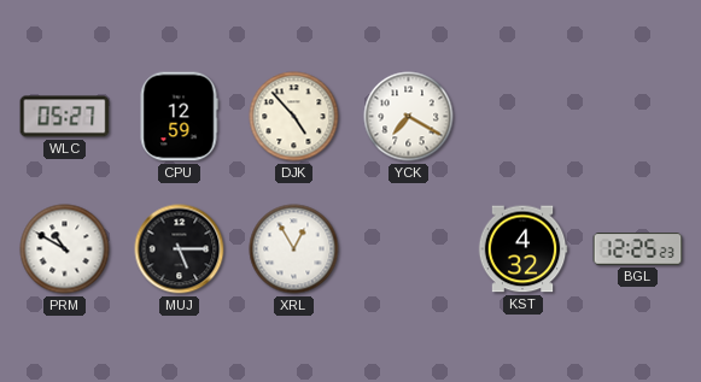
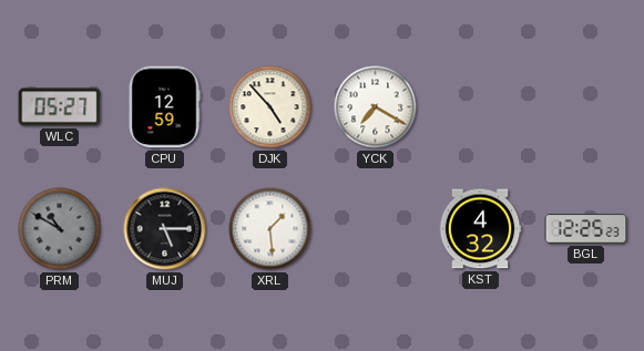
PRM dial: white -> grey
XRL: 12:55 -> 1:29
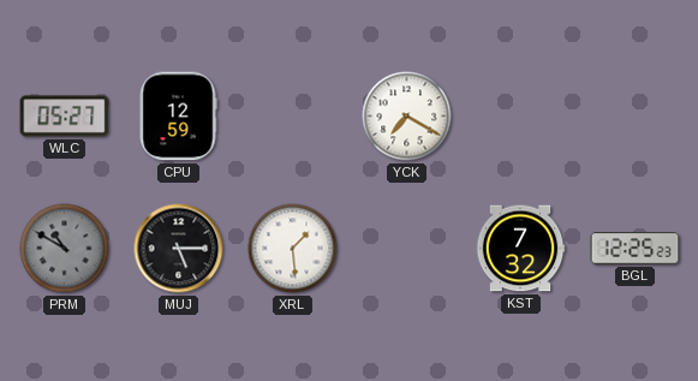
DJK: 4:53 -> none
KST: 4:32 -> 7:32
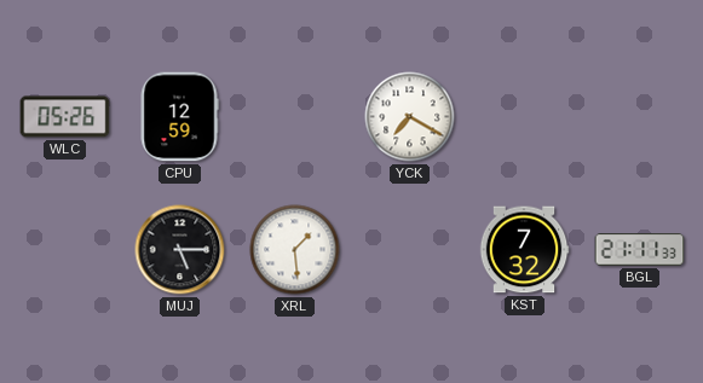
WLC: 05:27 -> 05:26
PRM: 10:50 -> none
BGL: 12:25 -> 21:11
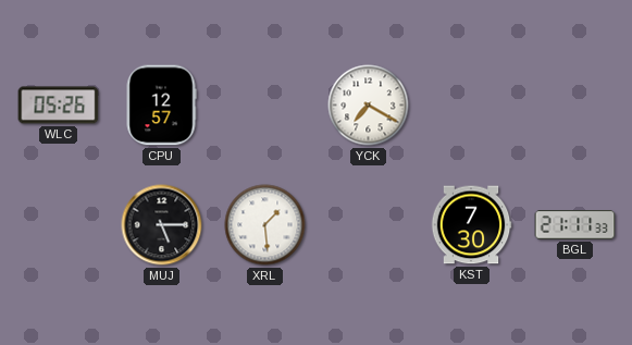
CPU: 12:59 -> 12:57
KST: 7:32 -> 7:30
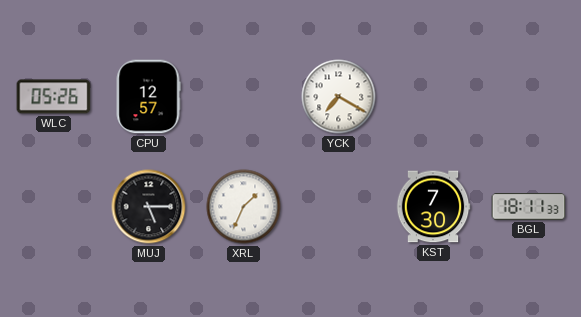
XRL: 1:29 -> 1:34
BGL: 21:11 -> 18:11
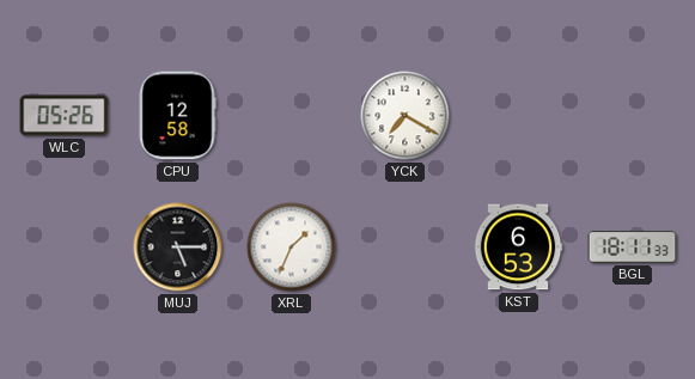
CPU: 12:57 -> 12:58
KST: 7:30 -> 6:53
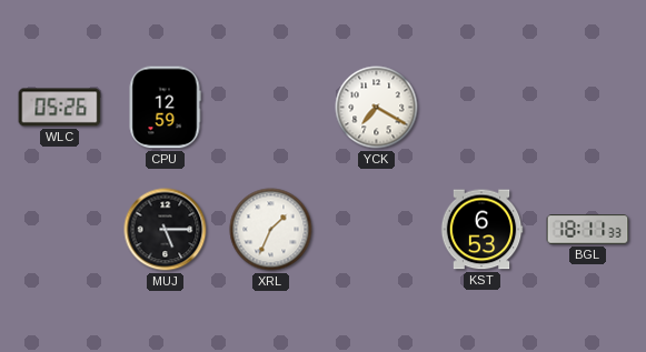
CPU: 12:58 -> 12:59
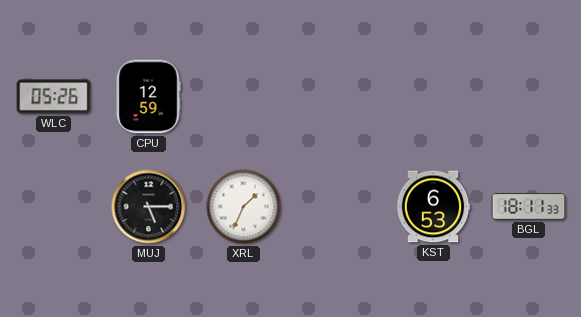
YCK: 7:20 -> none
